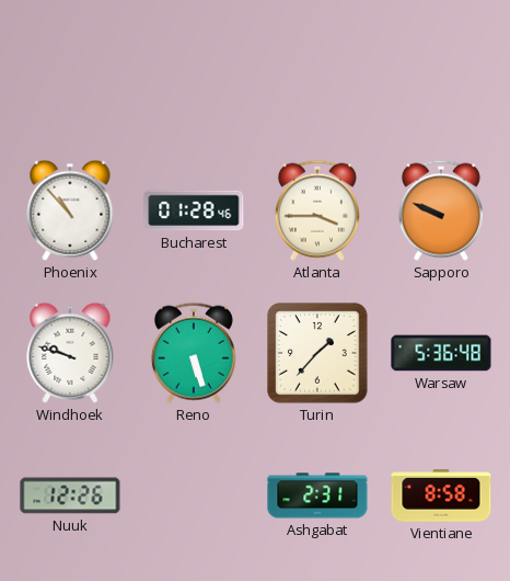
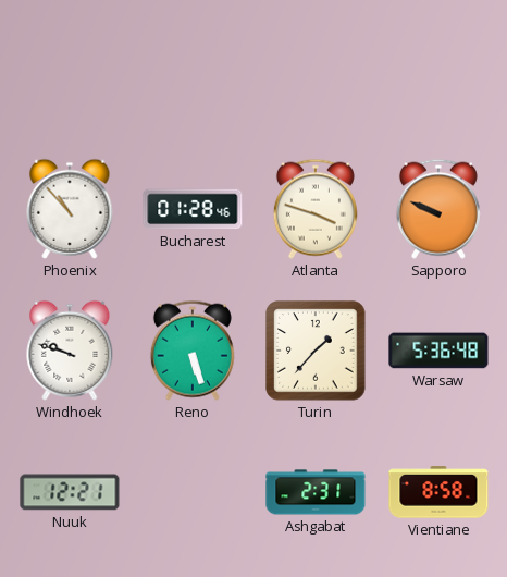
Atlanta: 3:45 -> 3:48
Nuuk: 12:26 -> 12:21
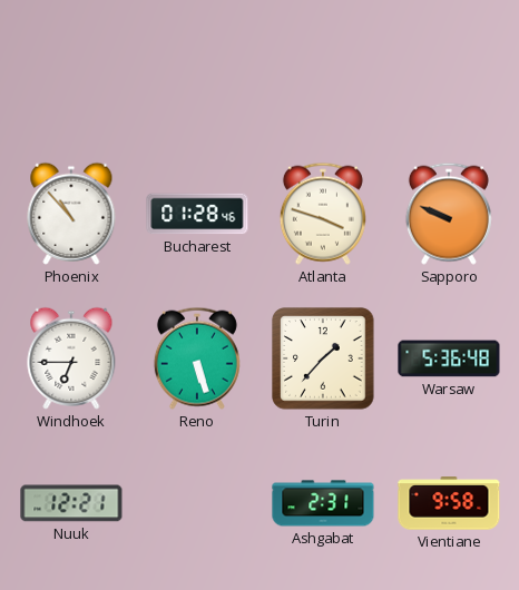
Windhoek: 9:48 -> 6:45
Vientiane: 8:58 -> 9:58
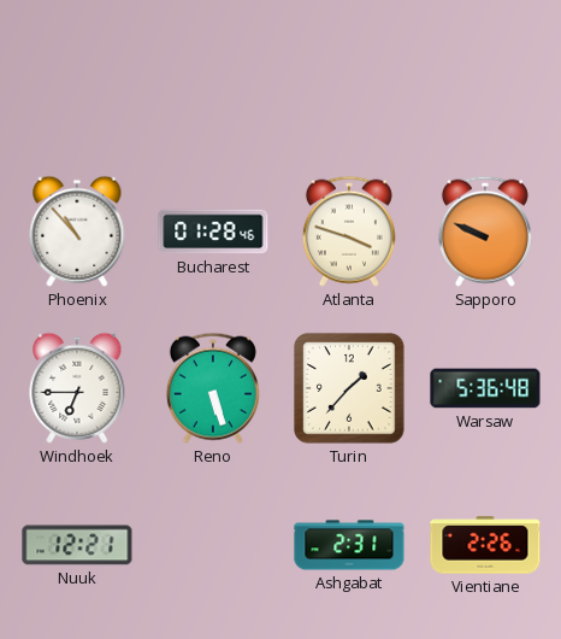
Vientiane: 9:58 -> 2:26
